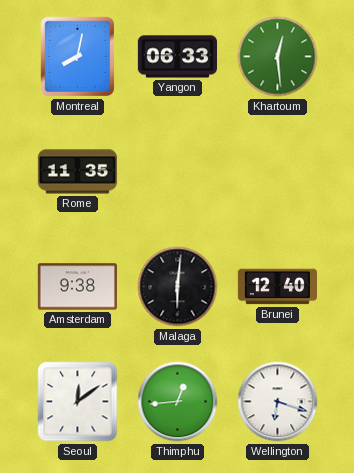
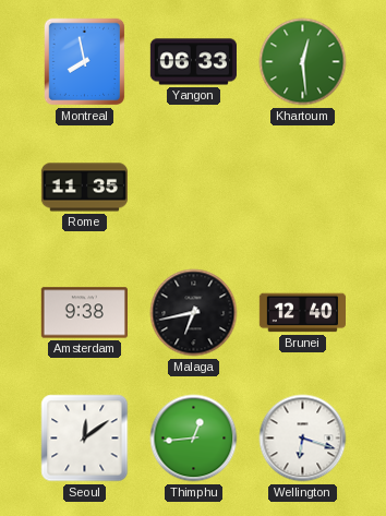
Montreal: 8:02 -> 7:58
Malaga: 6:01 -> 6:43
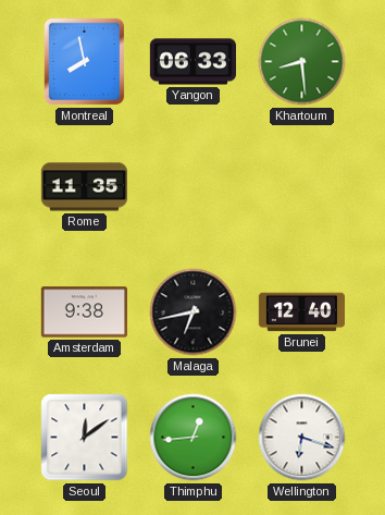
Khartoum: 12:29 -> 8:29
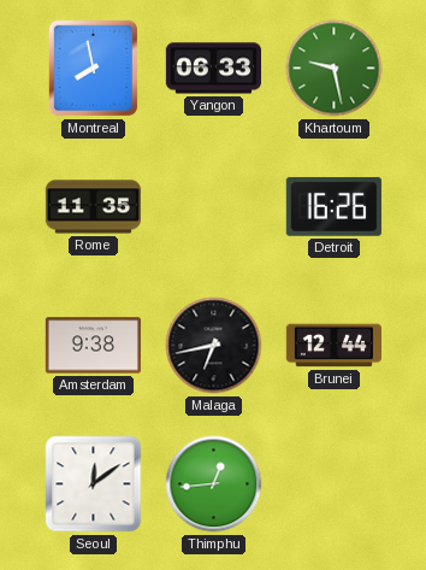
Khartoum: 8:29 -> 9:28
Detroit: none -> 16:26
Brunei: 12:40 -> 12:44
Wellington: 6:18 -> none
